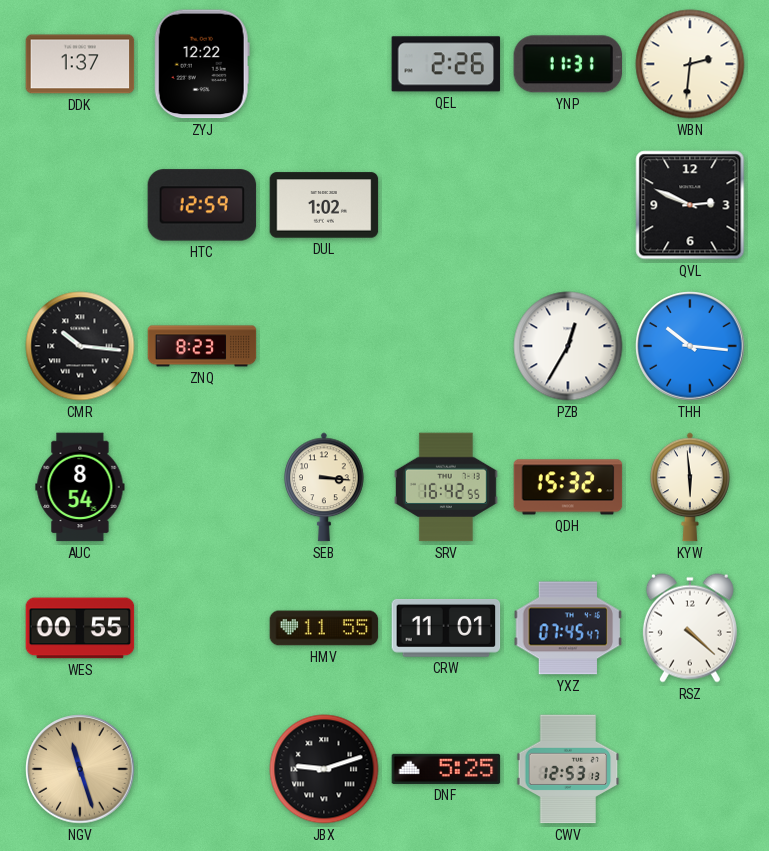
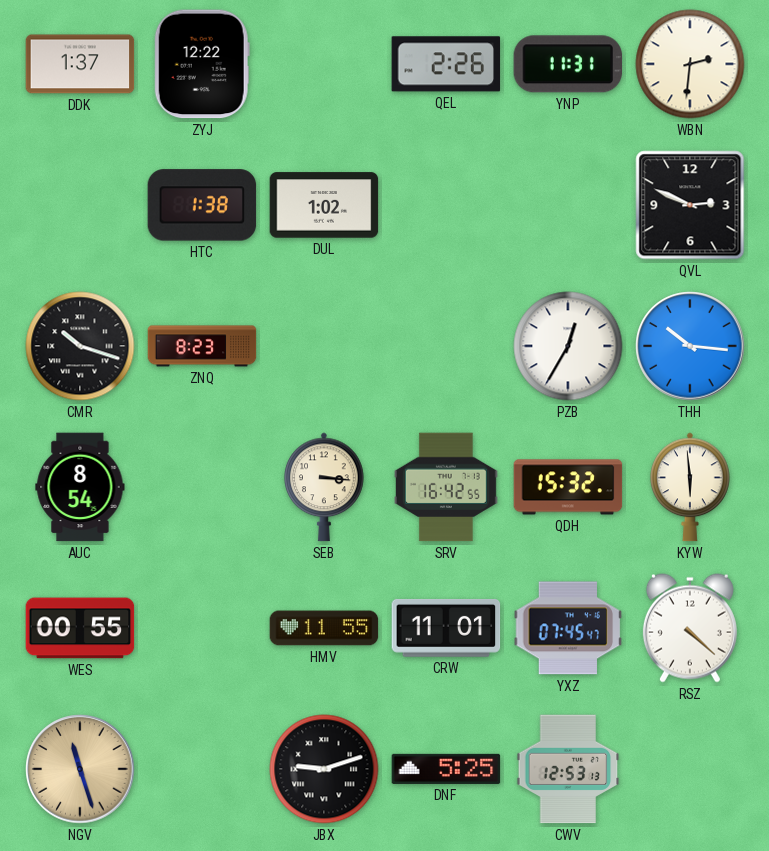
HTC: 12:59 -> 1:38
CMR: 10:16 -> 10:18
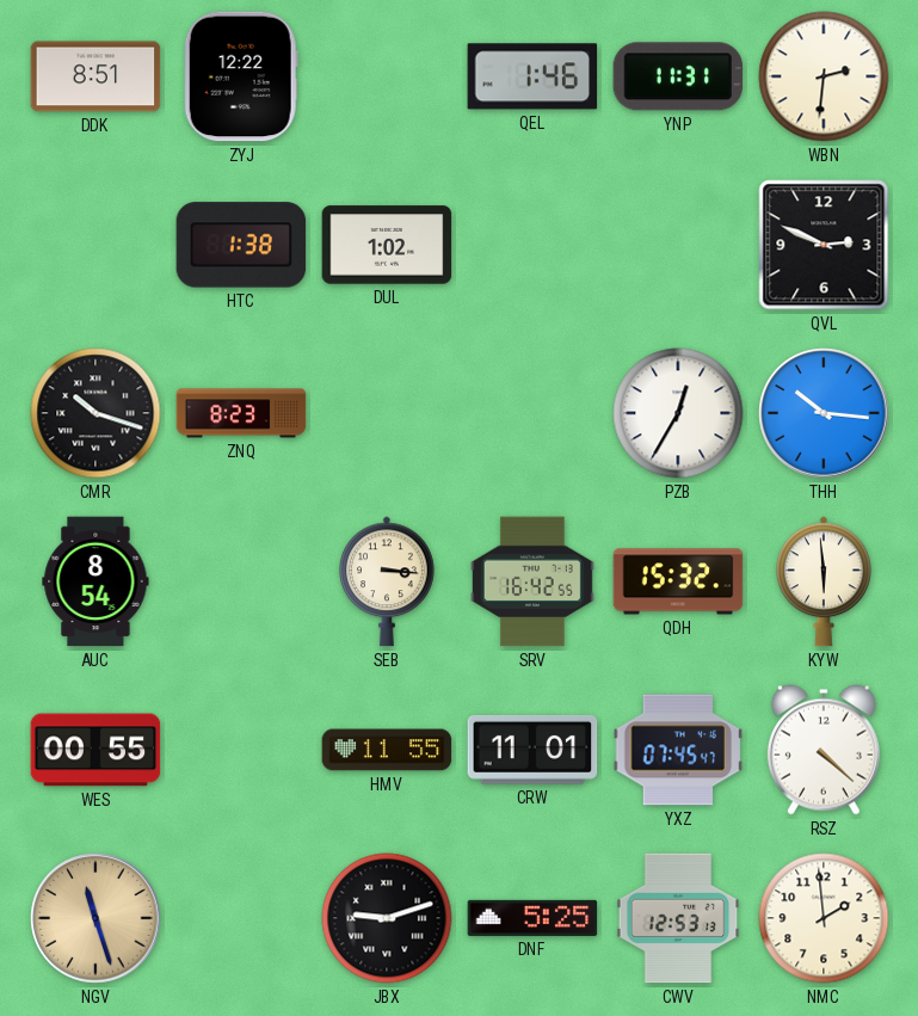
DDK: 1:37 -> 8:51
QEL: 2:26 -> 1:46
NMC: none -> 1:59
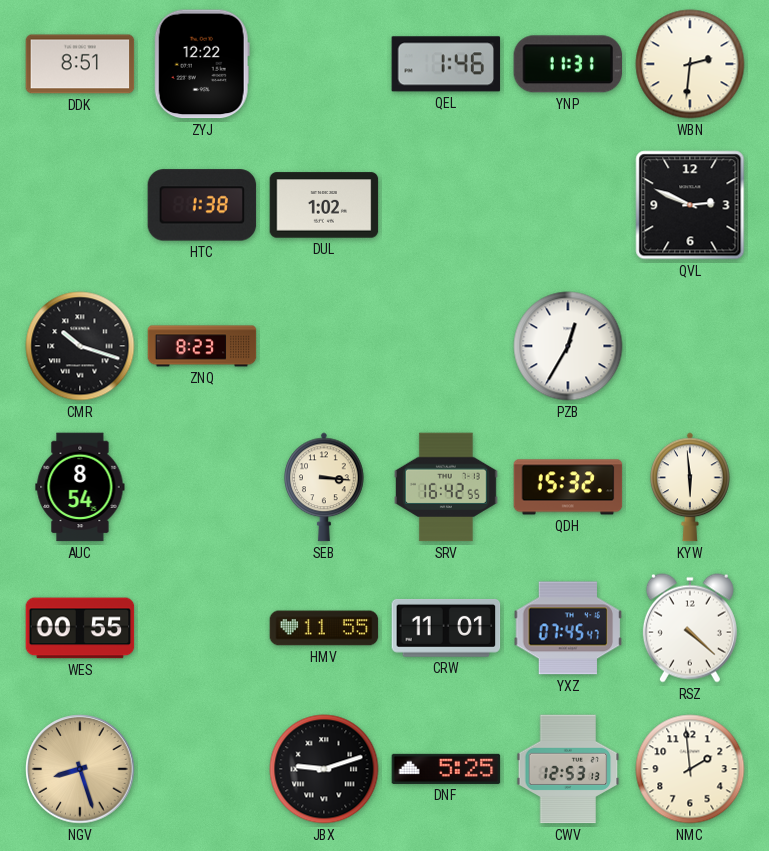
THH: 10:16 -> none
NGV: 11:27 -> 8:27
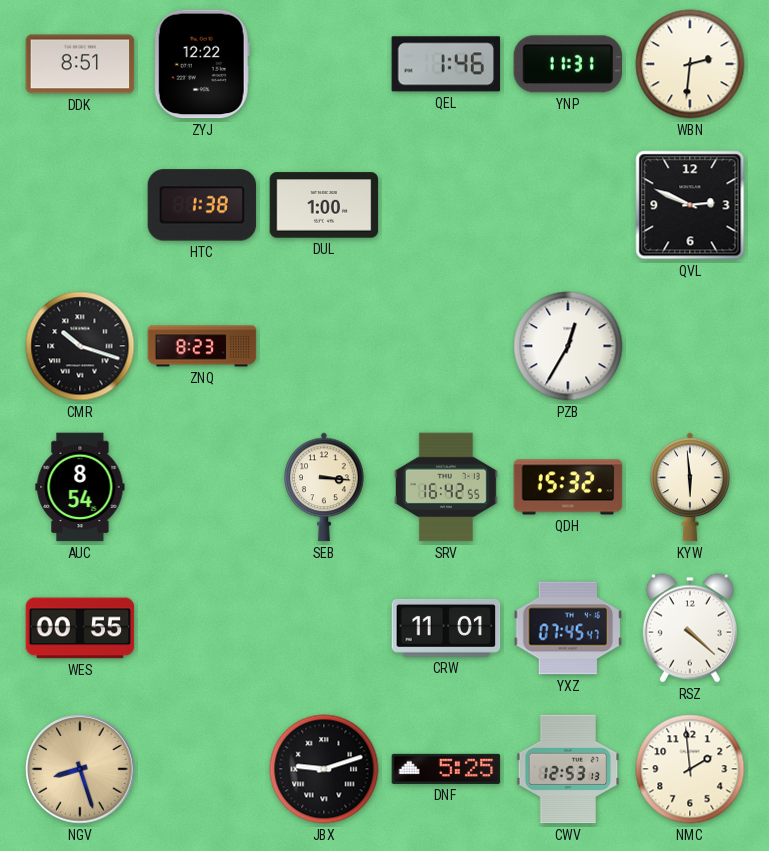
DUL: 1:02 -> 1:00
HMV: 11:55 -> none
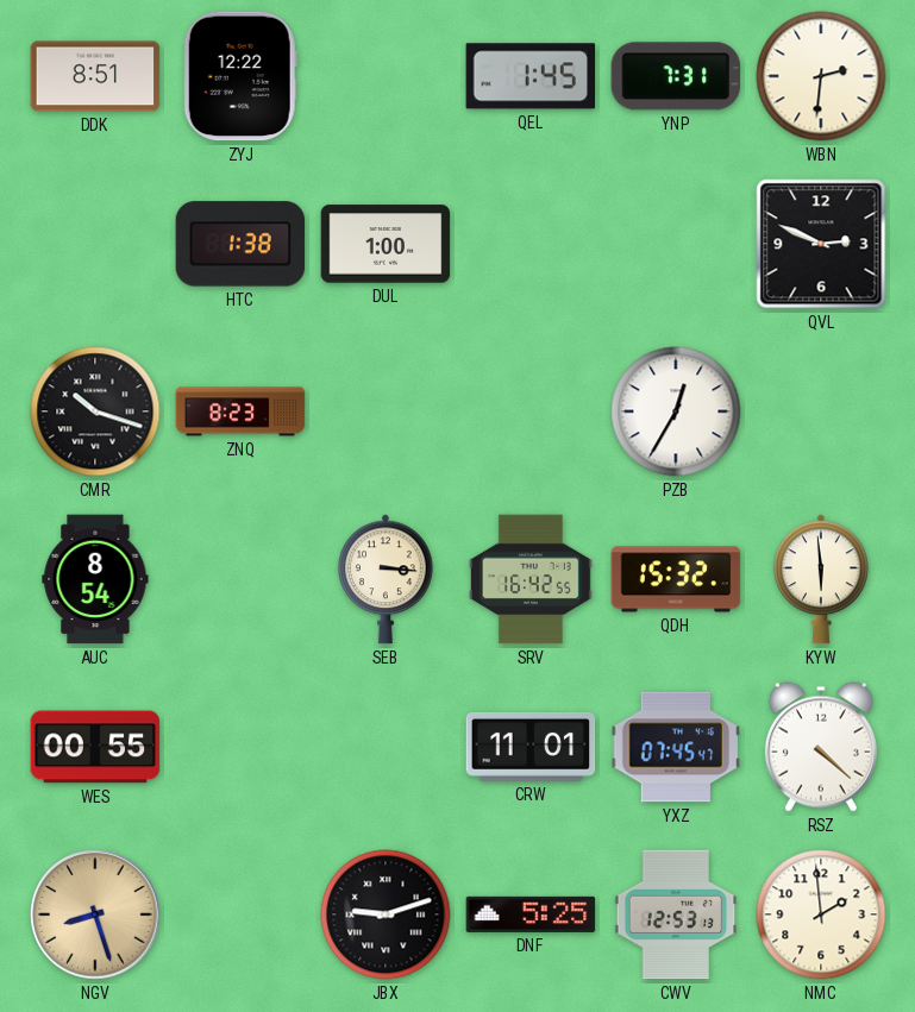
QEL: 1:46 -> 1:45
YNP: 11:31 -> 7:31
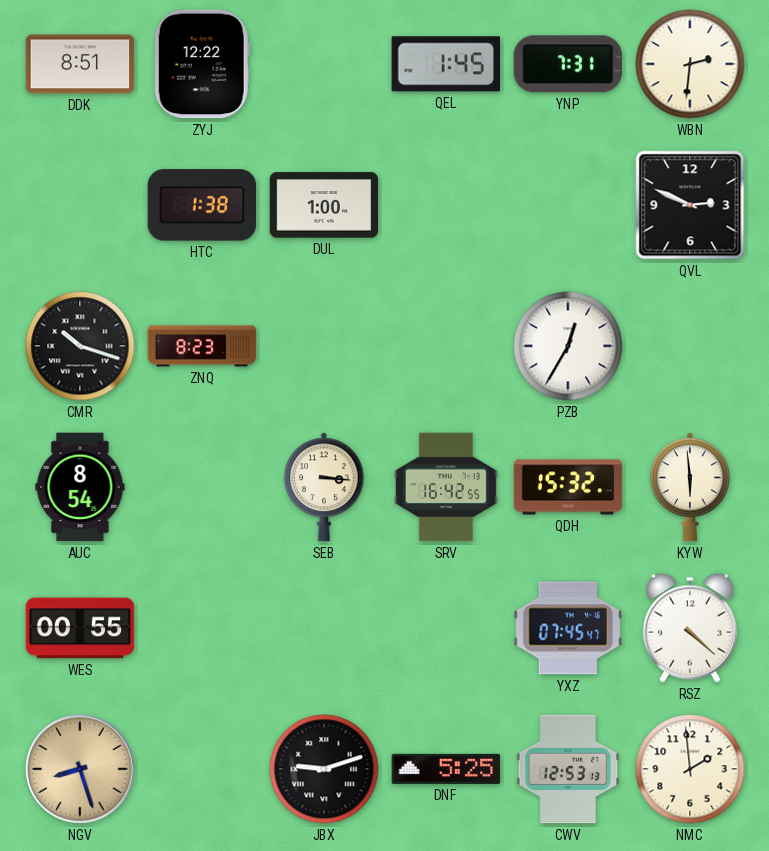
CRW: 11:01 -> none
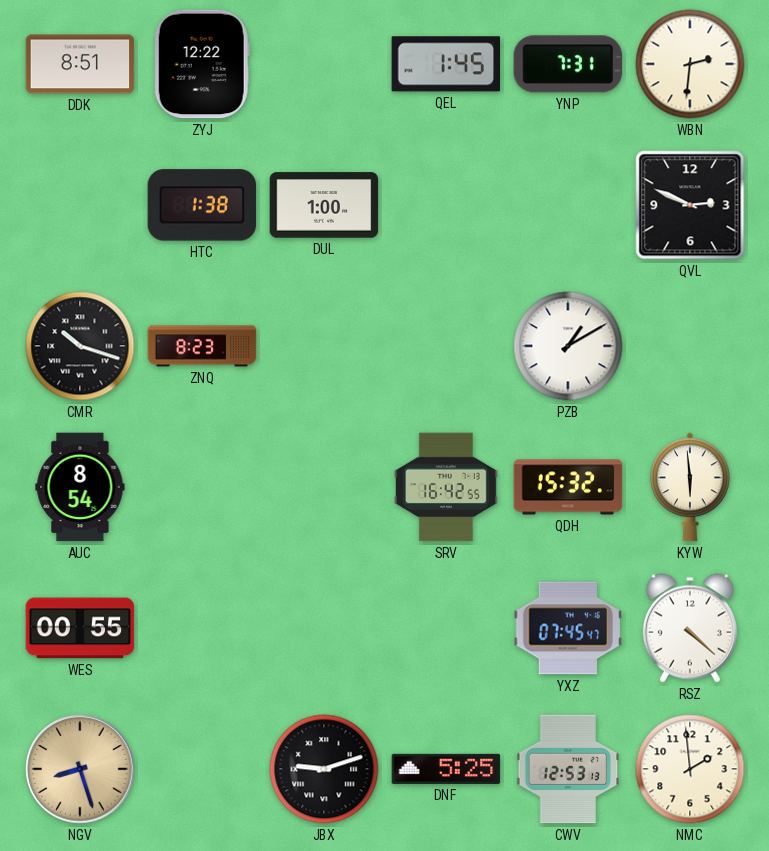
PZB: 12:35 -> 1:10
SEB: 3:16 -> none
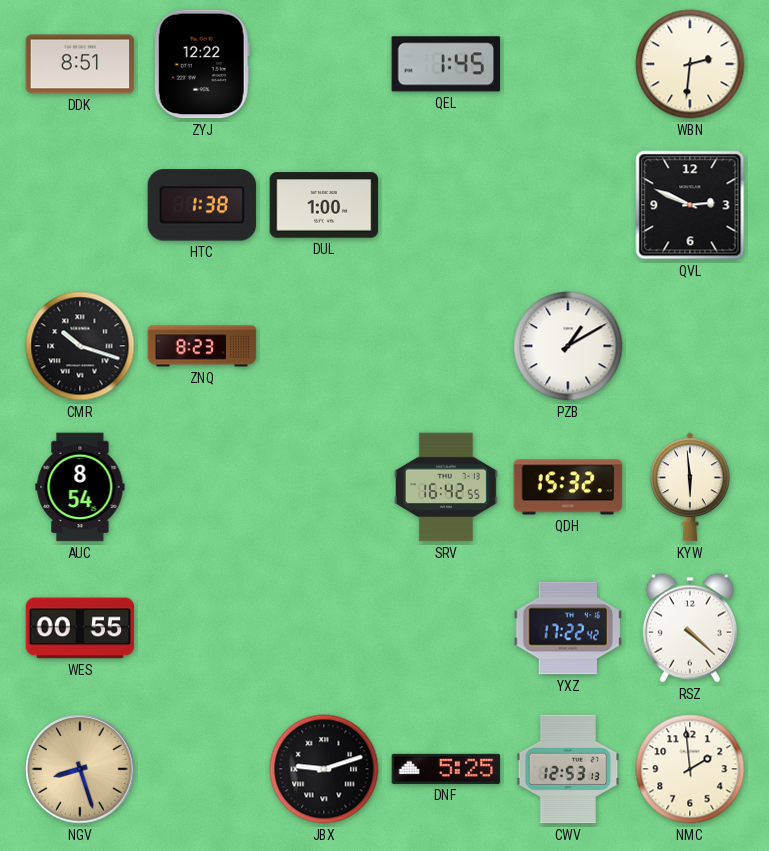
YNP: 7:31 -> none
YXZ: 07:45 -> 17:22
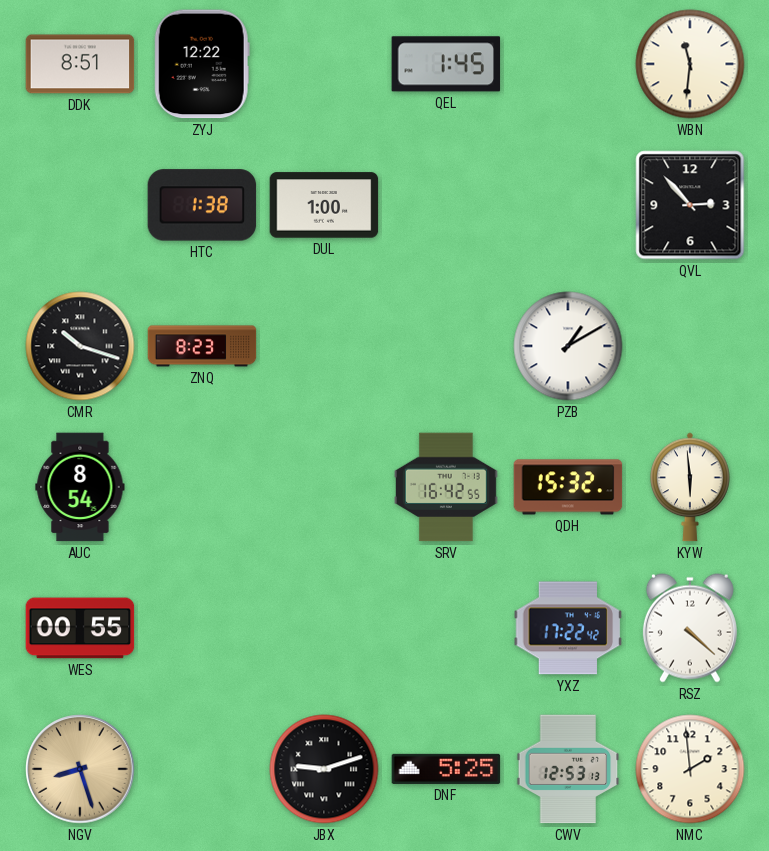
WBN: 2:31 -> 11:31
QVL: 2:49 -> 2:53
